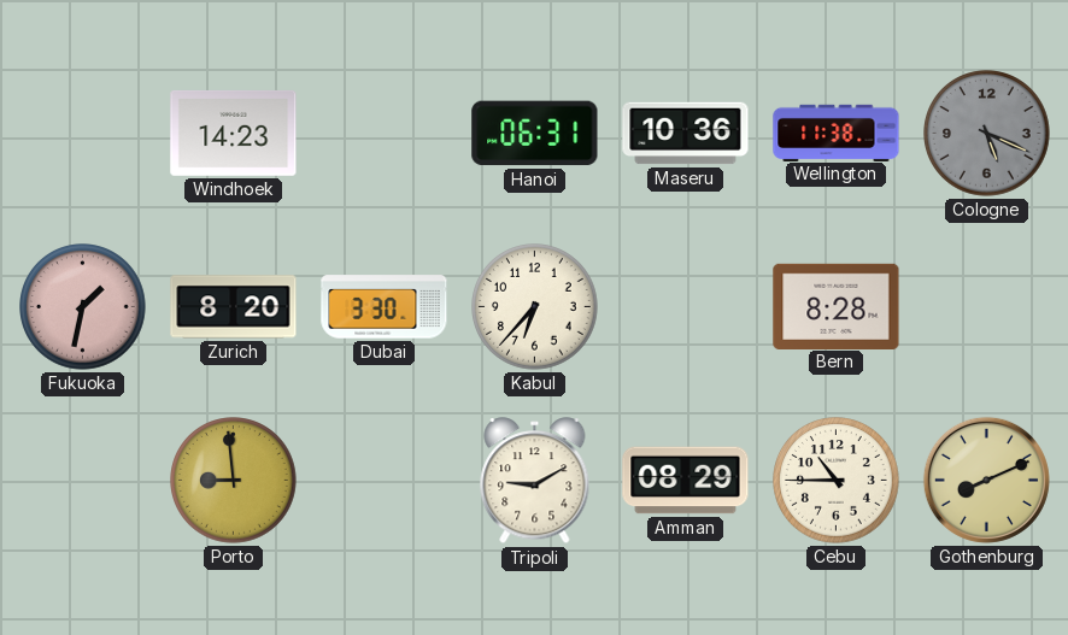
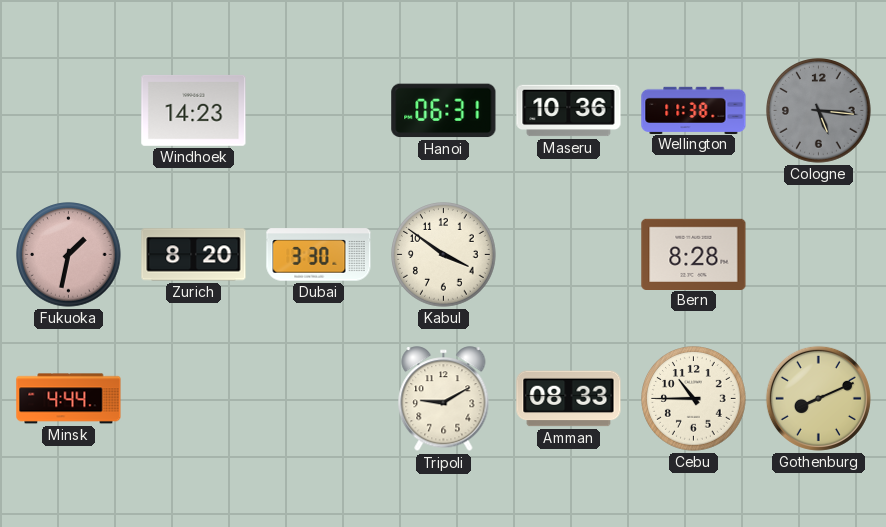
Cologne: 5:19 -> 5:16
Kabul: 6:37 -> 3:51
Minsk: none -> 4:44
Porto: 8:59 -> none
Amman: 08:29 -> 08:33
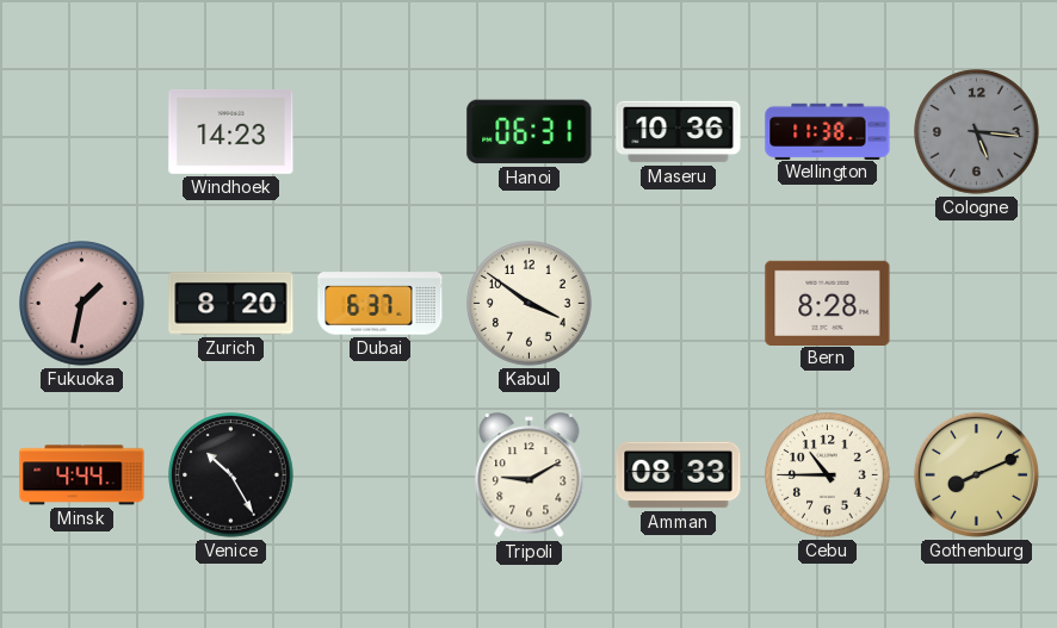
Dubai: 3:30 -> 6:37
Venice: none -> 10:25
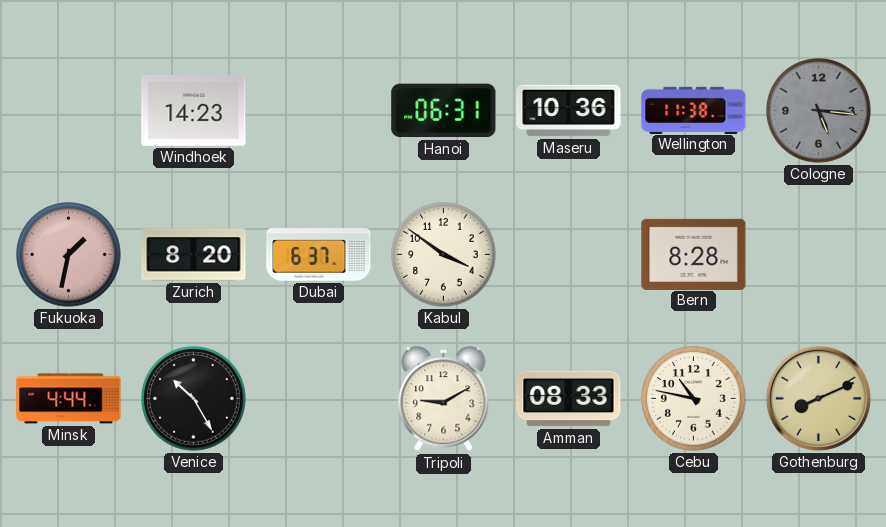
Cebu: 10:45 -> 10:47
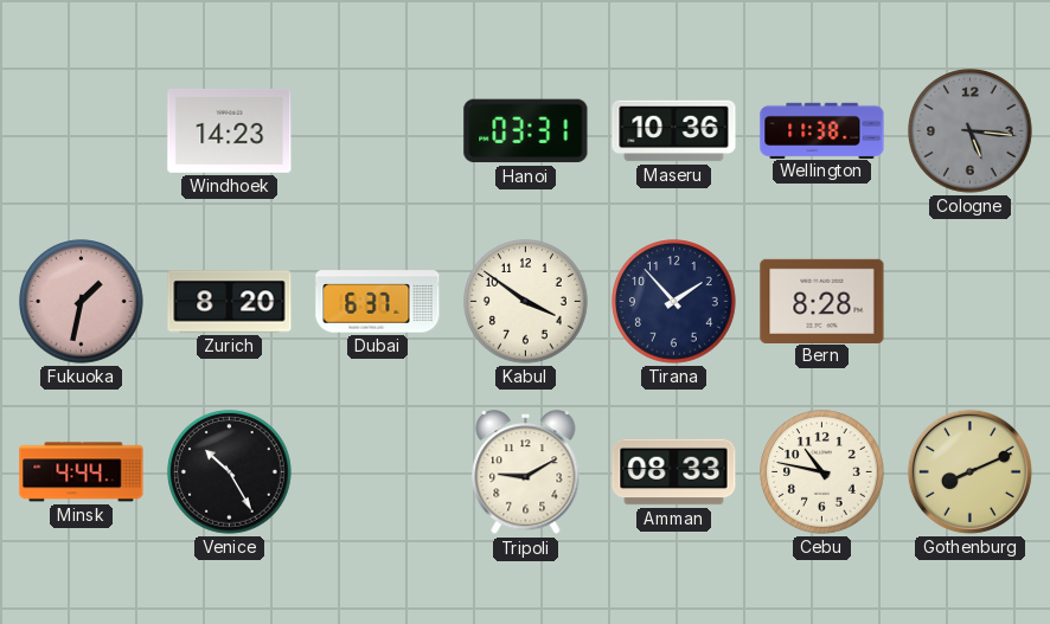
Hanoi: 06:31 -> 03:31
Tirana: none -> 1:53
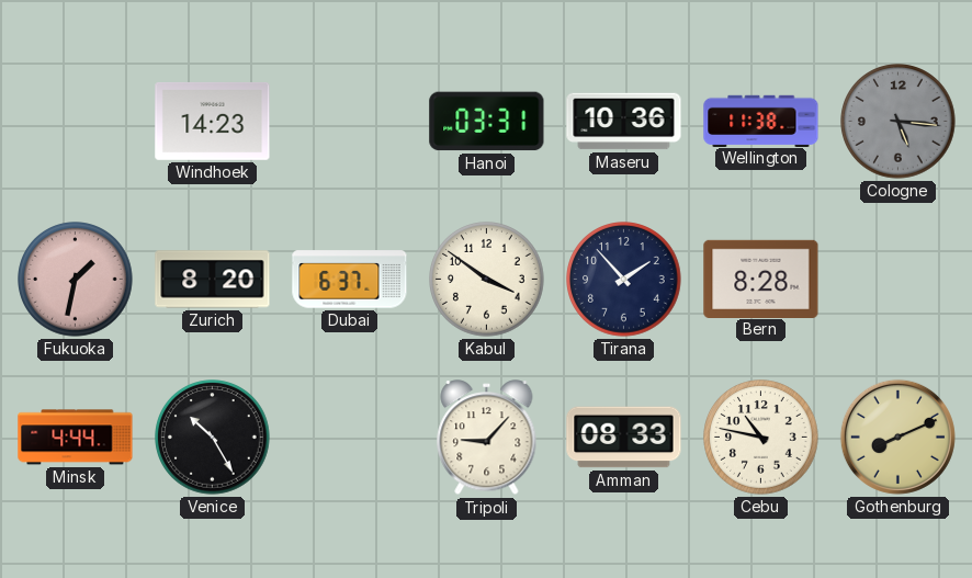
Tripoli: 9:10 -> 9:07
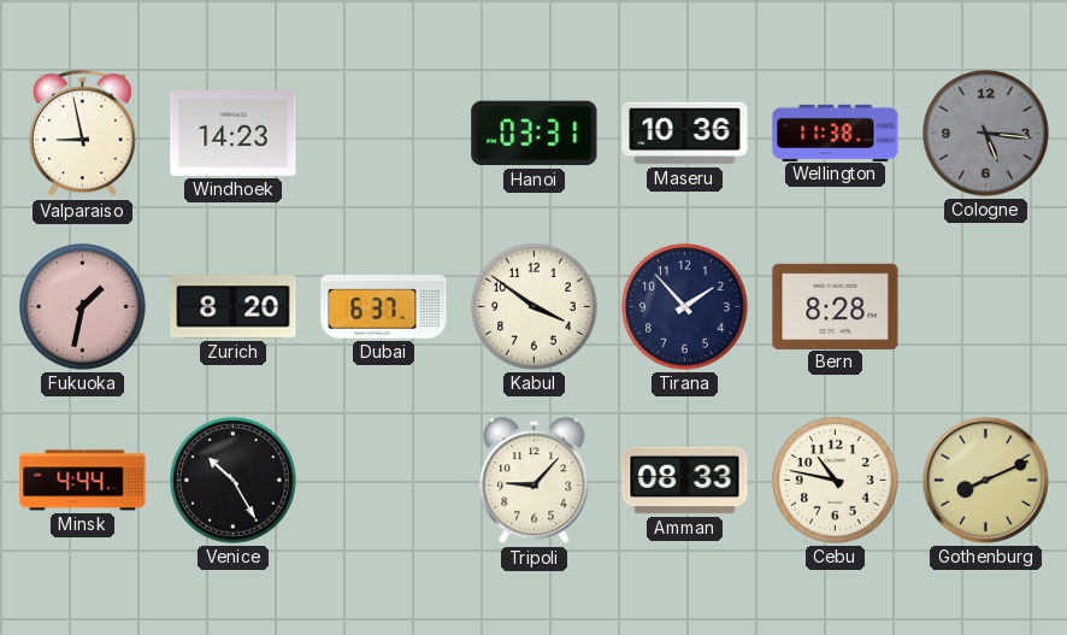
Valparaiso: none -> 8:58
